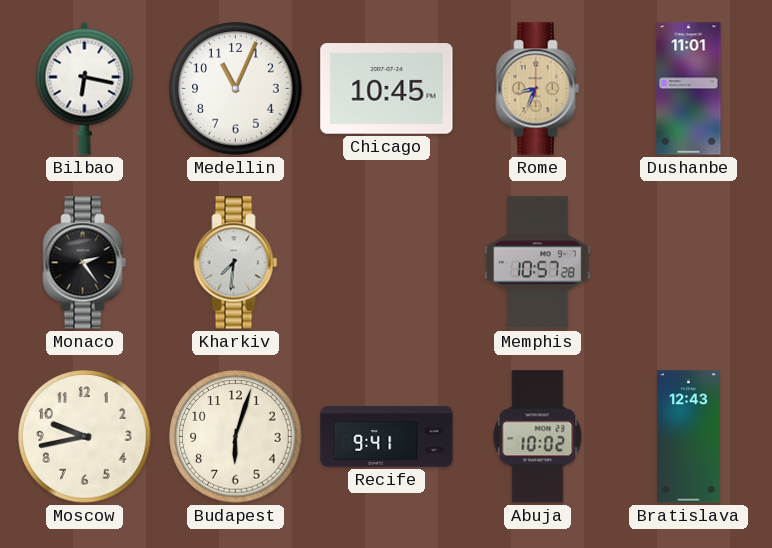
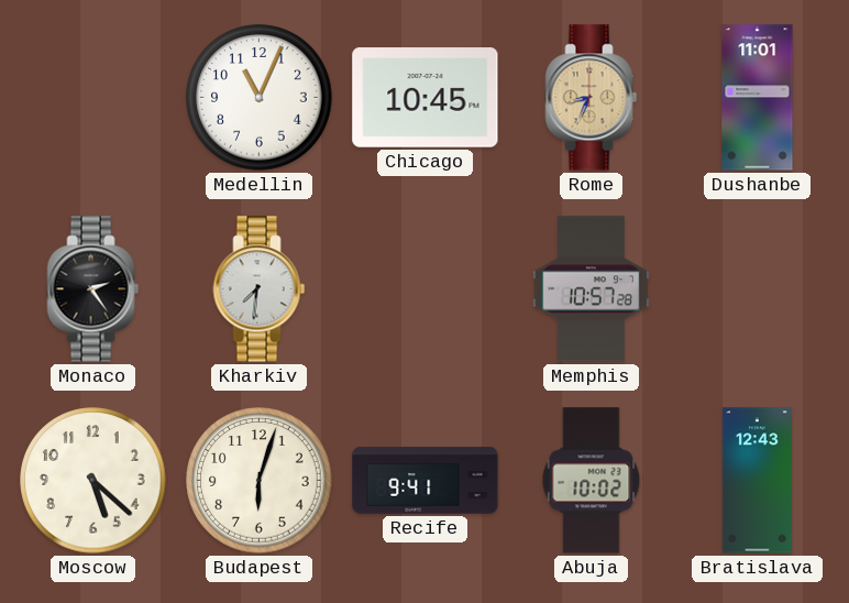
Bilbao: 6:17 -> none
Moscow: 9:43 -> 5:22
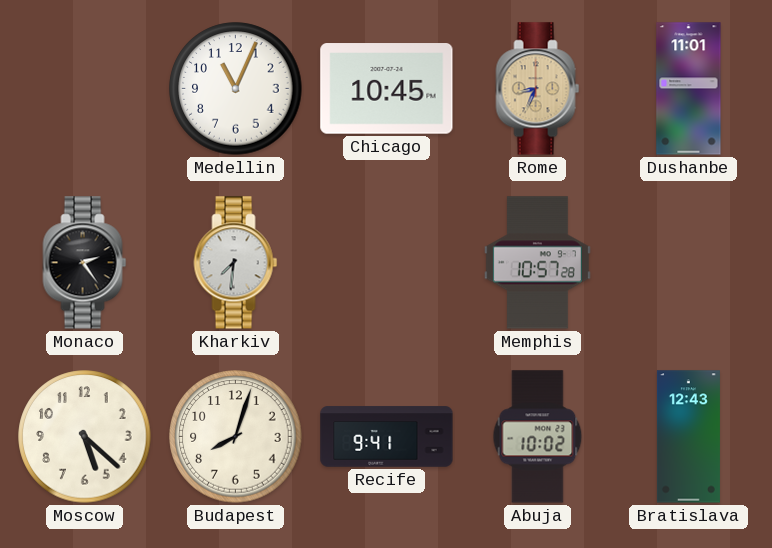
Budapest: 6:03 -> 8:03
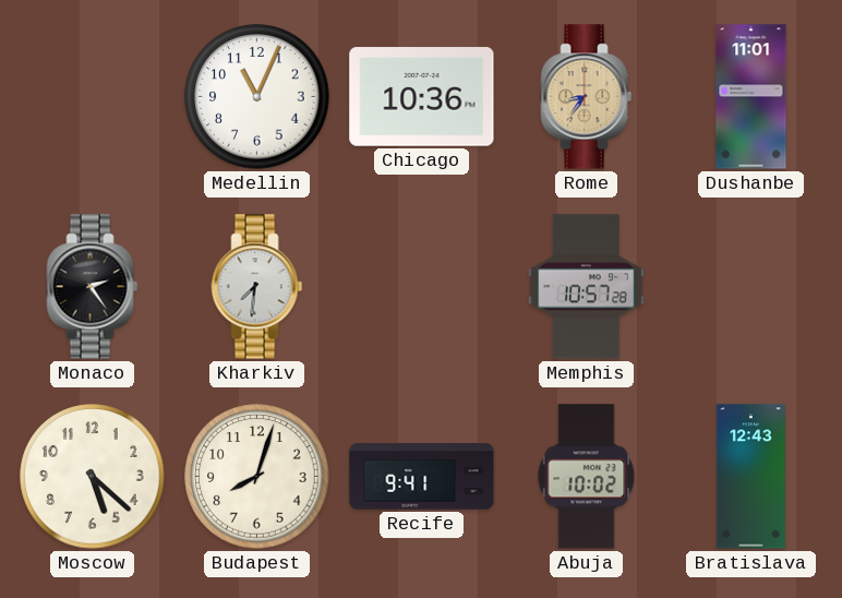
Chicago: 10:45 -> 10:36
Rome: 8:34 -> 8:36
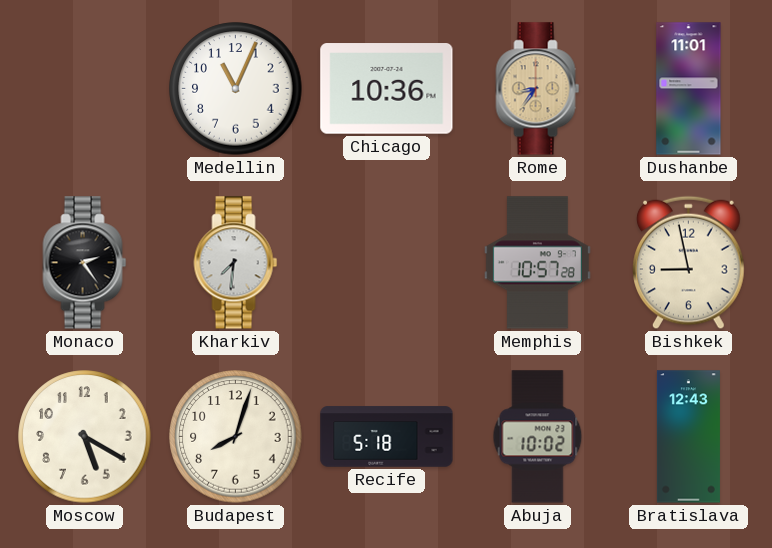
Bishkek: none -> 8:58
Moscow: 5:22 -> 5:20
Recife: 9:41 -> 5:18
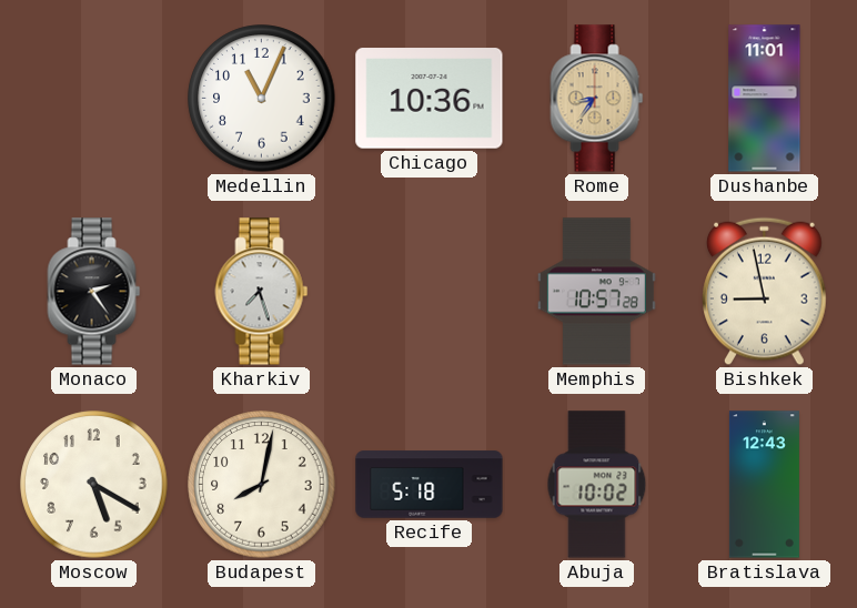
Kharkiv: 7:31 -> 7:27
Budapest: 8:03 -> 8:02
